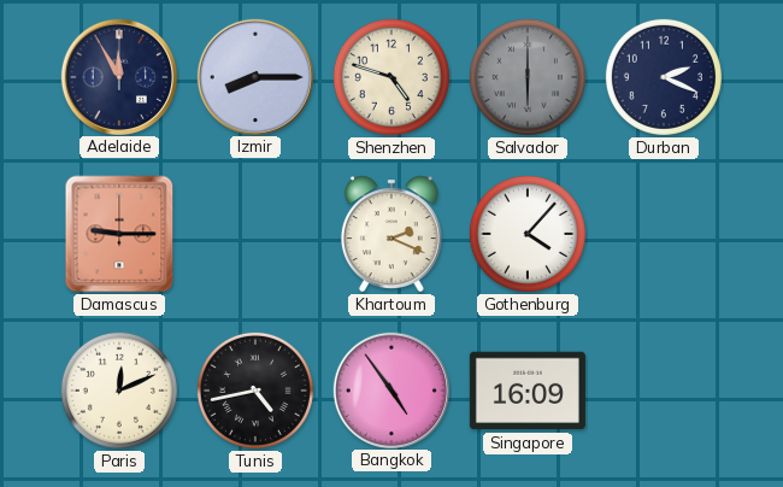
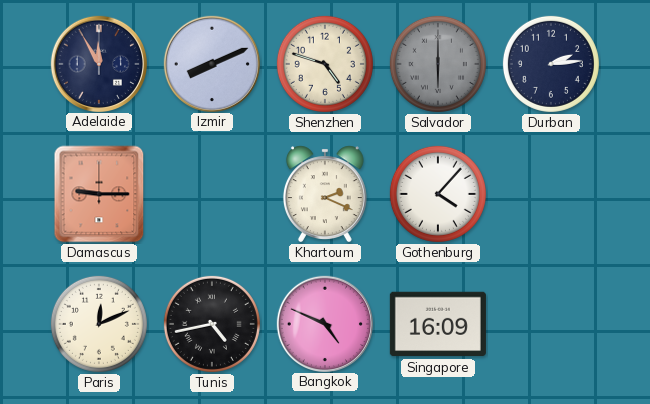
Izmir: 8:15 -> 8:11
Durban: 2:19 -> 2:14
Bangkok: 4:54 -> 4:49
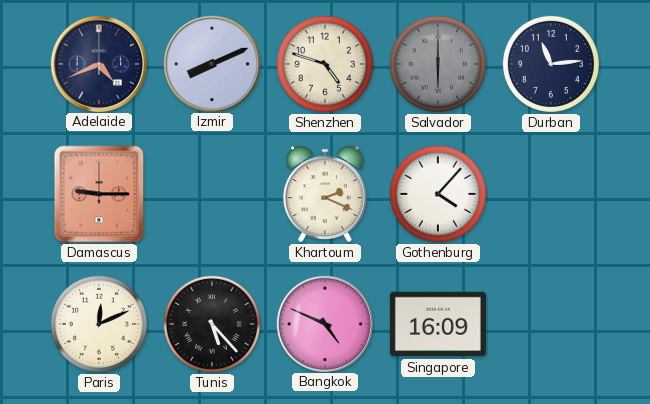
Adelaide: 11:55 -> 4:41
Durban: 2:14 -> 11:14
Tunis: 4:43 -> 5:23
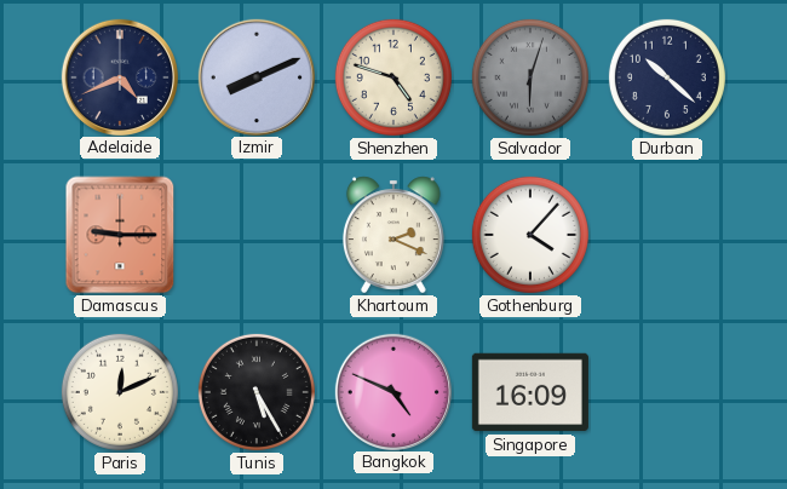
Salvador: 6:00 -> 6:03
Durban: 11:14 -> 10:22
Tunis: 5:23 -> 5:25
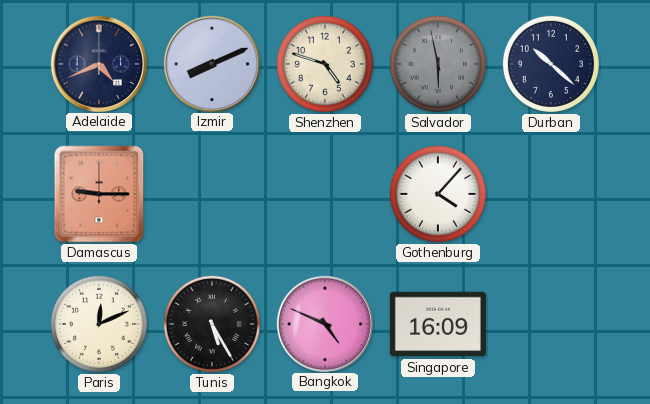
Salvador: 6:03 -> 5:58
Khartoum: 2:19 -> none
